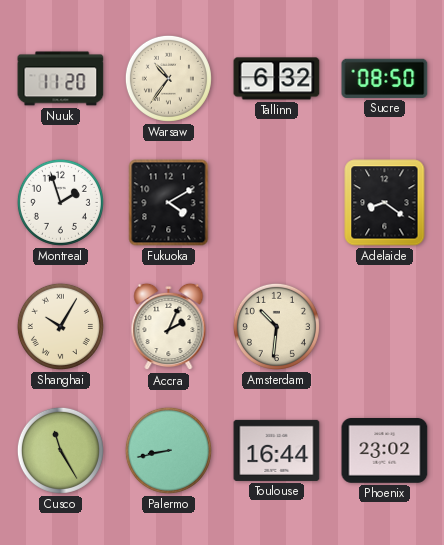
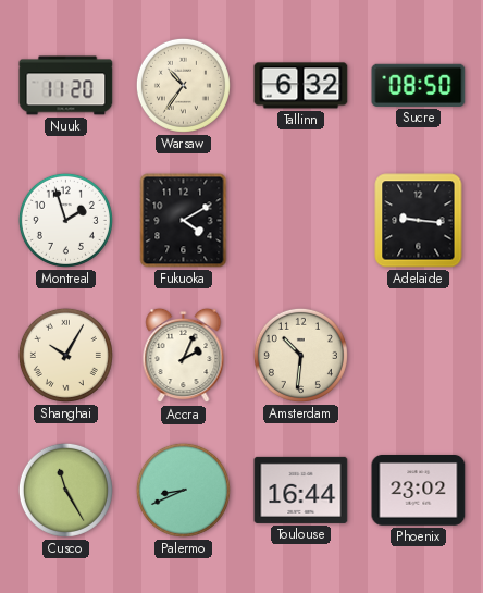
Adelaide: 8:21 -> 9:16
Palermo: 8:43 -> 8:41
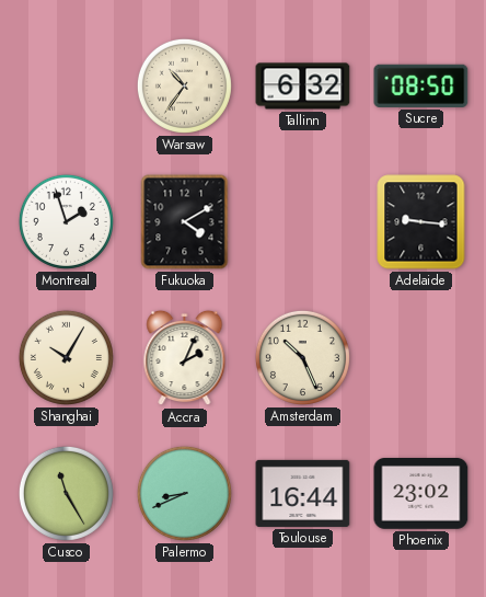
Nuuk: 11:20 -> none
Amsterdam: 10:31 -> 10:26
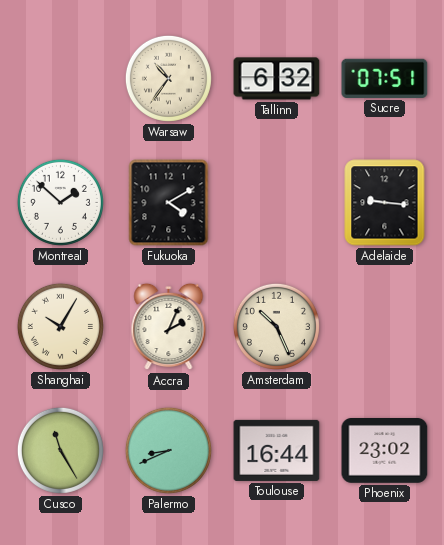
Sucre: 08:50 -> 07:51
Montreal: 1:57 -> 1:52
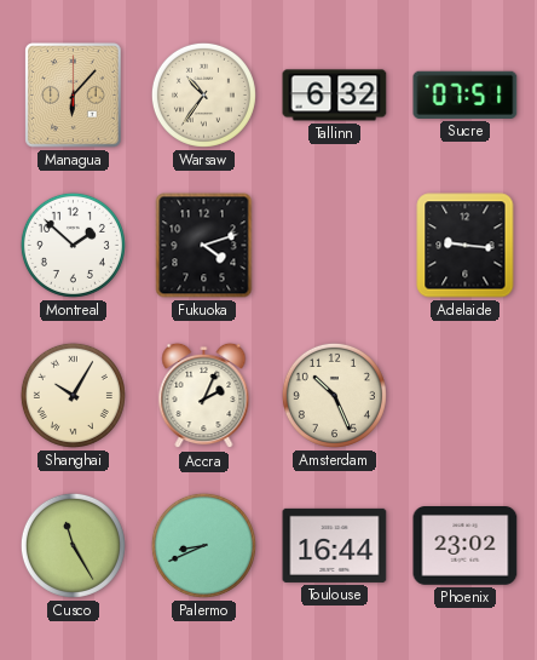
Managua: none -> 6:07
Fukuoka: 4:10 -> 4:12
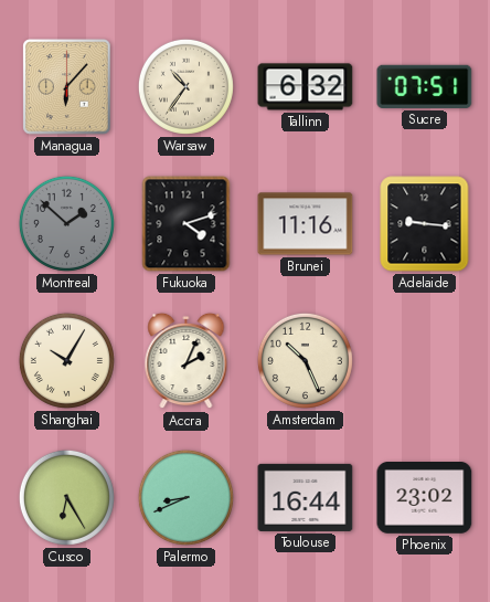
Montreal dial: white -> grey
Brunei: none -> 11:16
Cusco: 11:25 -> 6:25
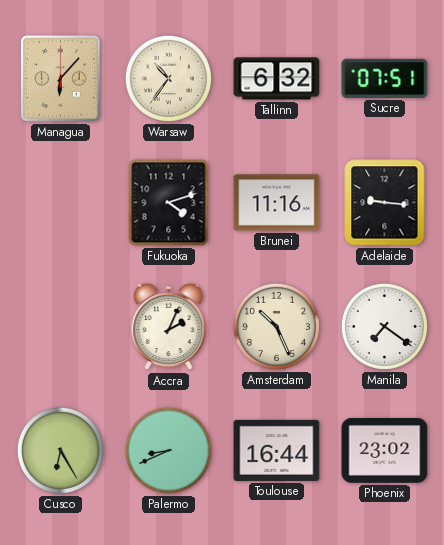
Montreal: 1:52 -> none
Shanghai: 10:05 -> none
Manila: none -> 7:21
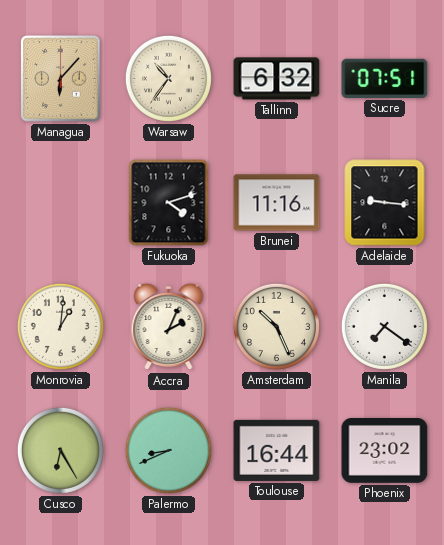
Monrovia: none -> 1:01
